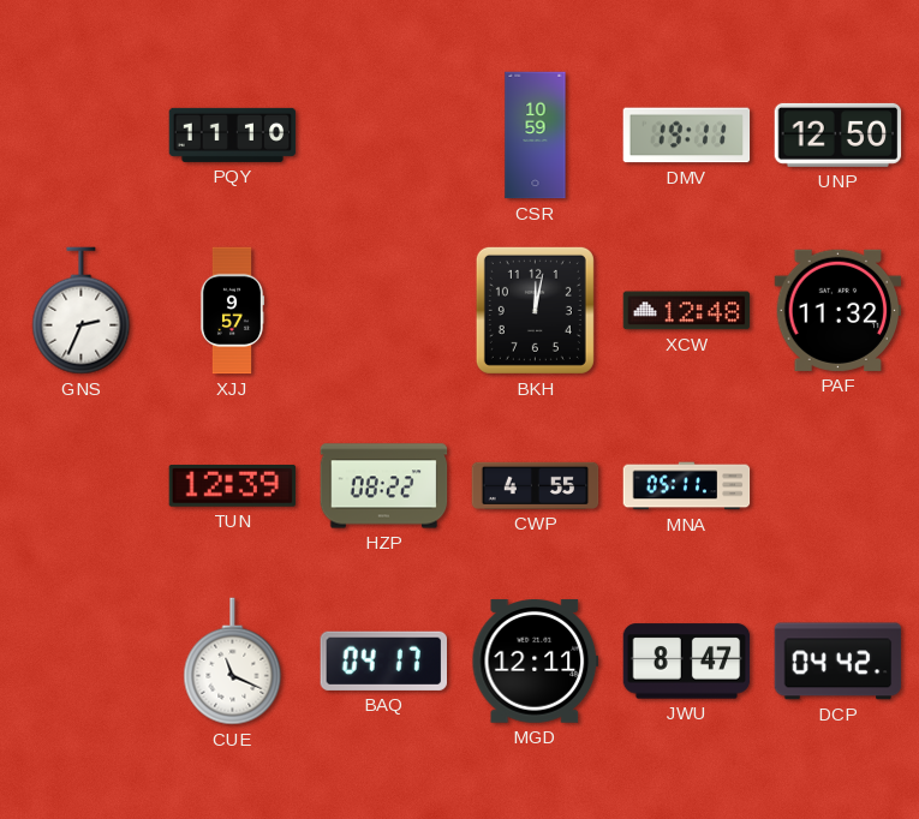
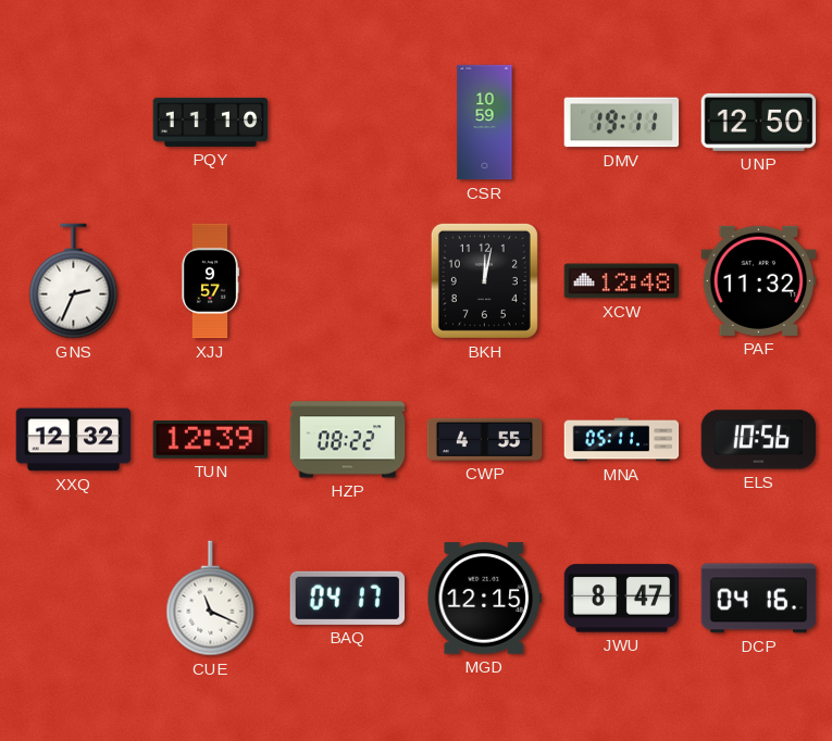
XXQ: none -> 12:32
ELS: none -> 10:56
MGD: 12:11 -> 12:15
DCP: 04:42 -> 04:16
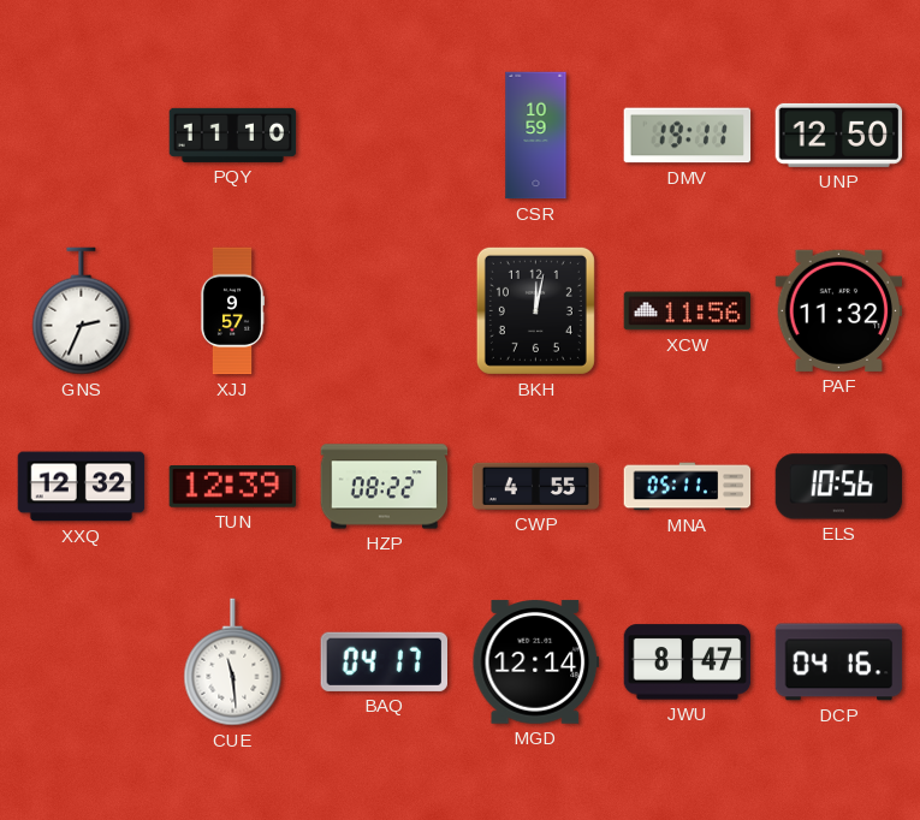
XCW: 12:48 -> 11:56
CUE: 11:19 -> 11:29
MGD: 12:15 -> 12:14
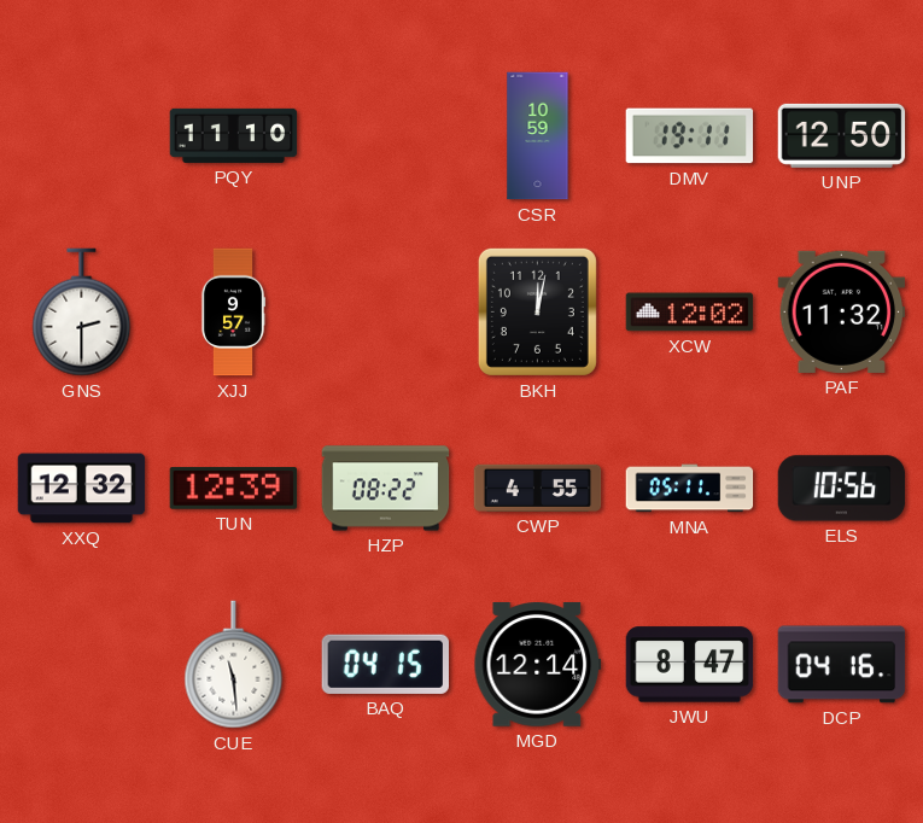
GNS: 2:34 -> 2:30
XCW: 11:56 -> 12:02
BAQ: 04:17 -> 04:15
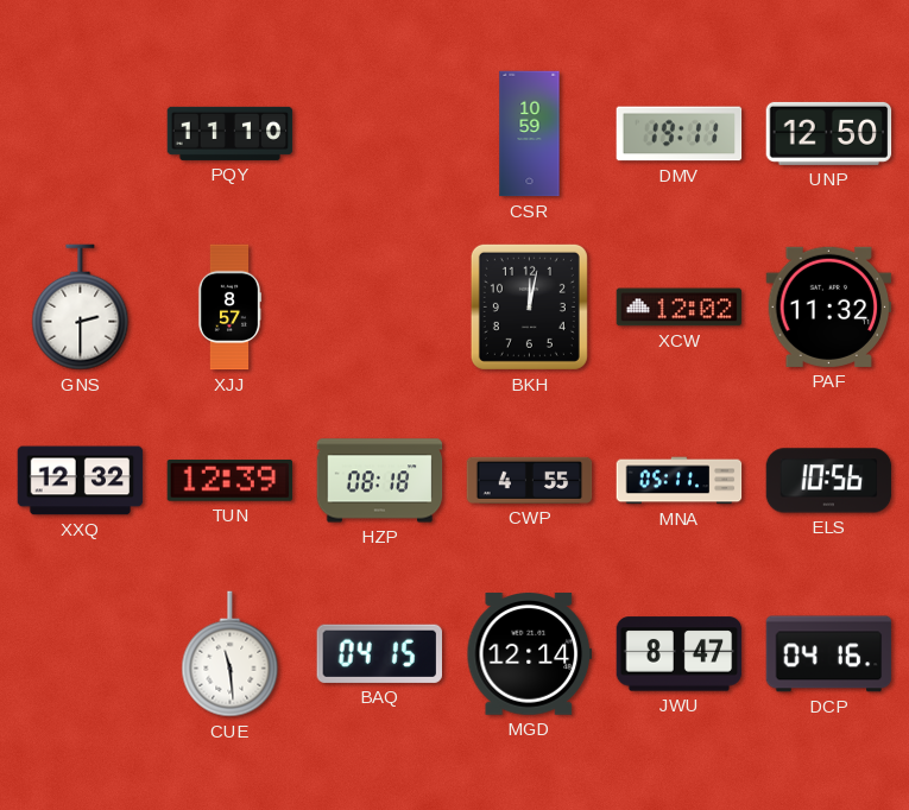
XJJ: 9:57 -> 8:57
HZP: 08:22 -> 08:18
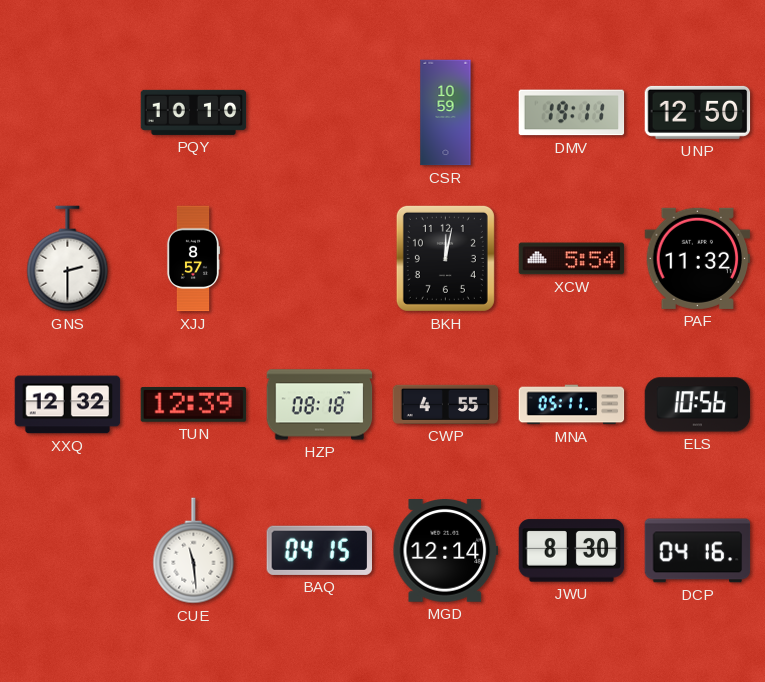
PQY: 11:10 -> 10:10
XCW: 12:02 -> 5:54
JWU: 8:47 -> 8:30
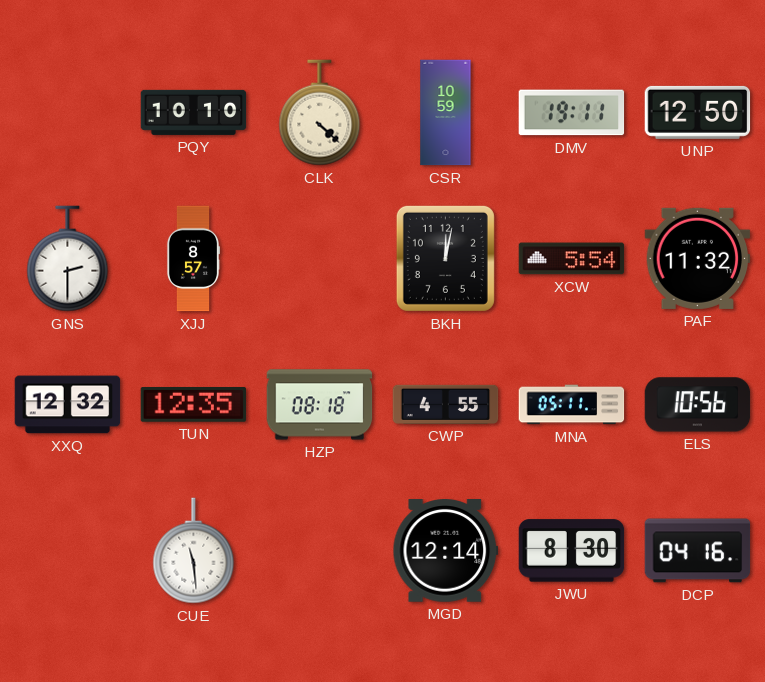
CLK: none -> 4:22
TUN: 12:39 -> 12:35
BAQ: 04:15 -> none
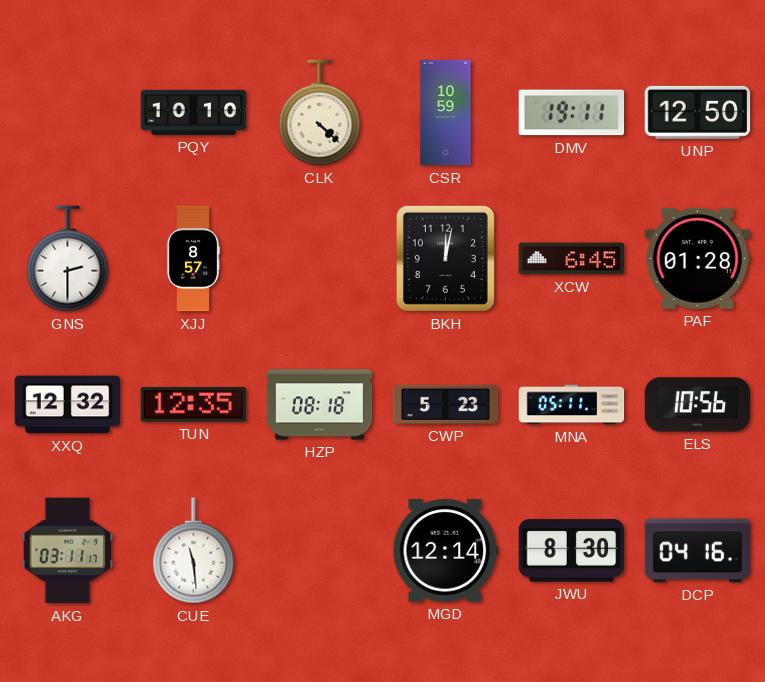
XCW: 5:54 -> 6:45
PAF: 11:32 -> 01:28
CWP: 4:55 -> 5:23
AKG: none -> 03:11
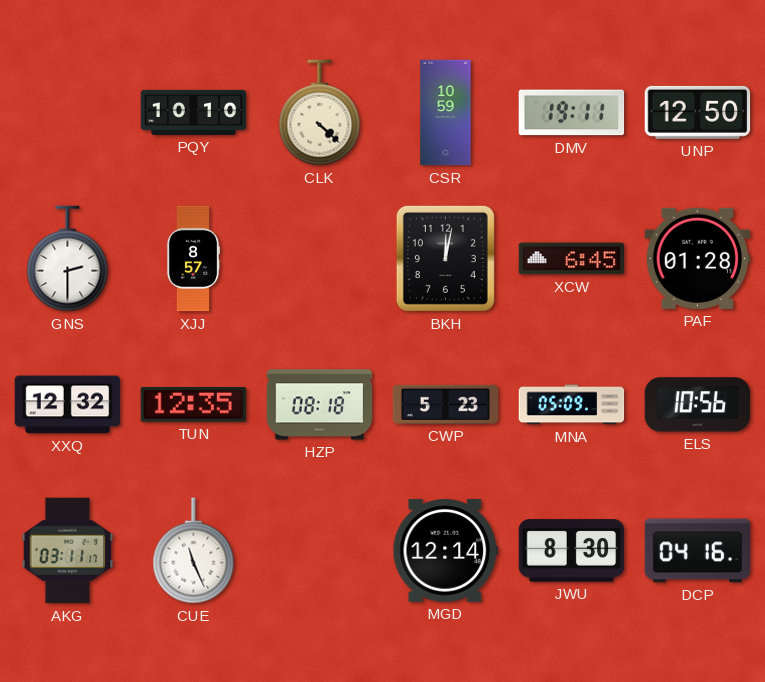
MNA: 05:11 -> 05:09
CUE: 11:29 -> 11:26
